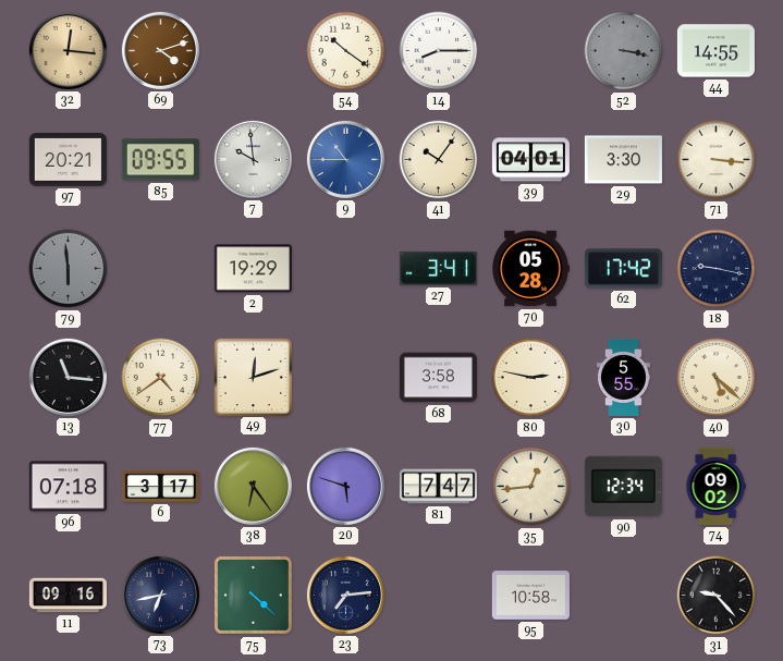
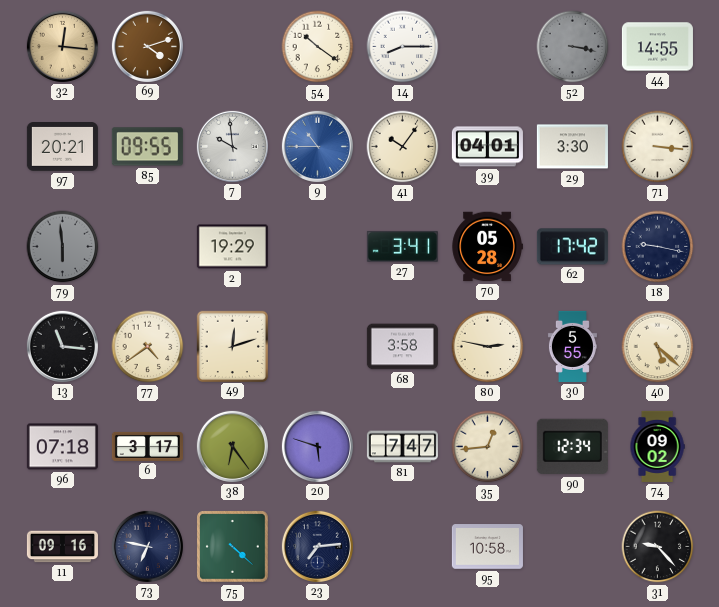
73: 6:43 -> 6:47
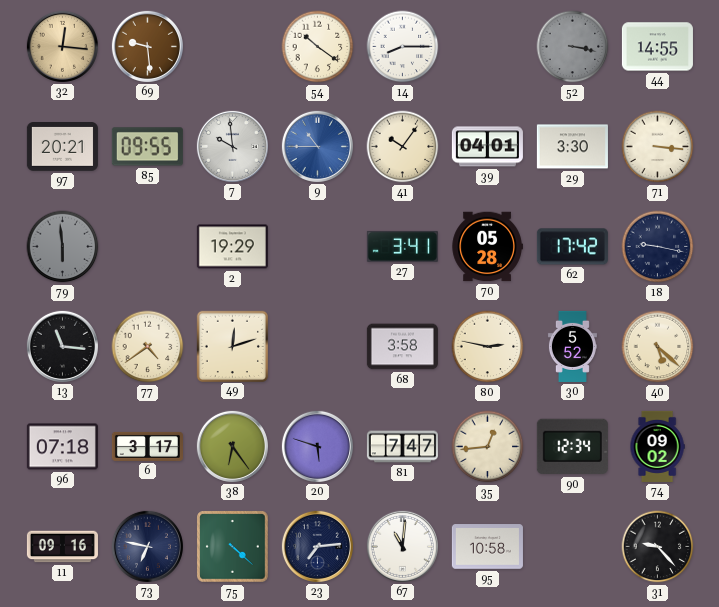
69: 4:12 -> 9:29
30: 5:55 -> 5:52
67: none -> 11:01
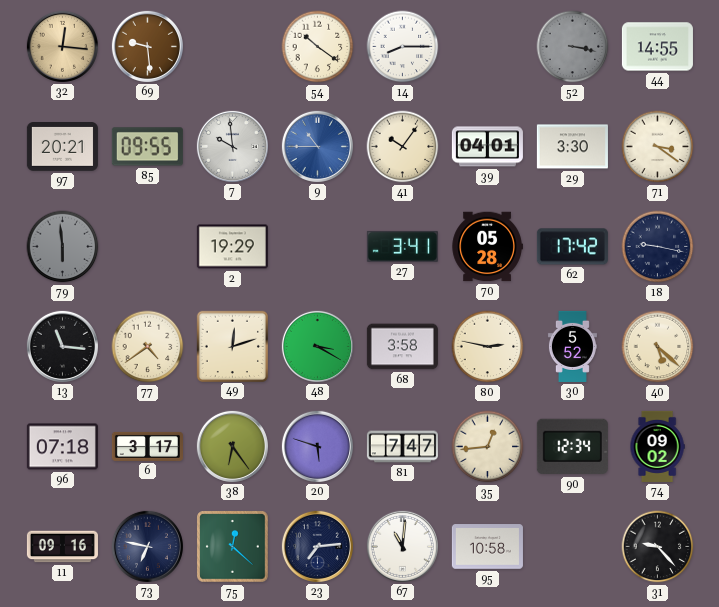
71: 3:16 -> 3:21
48: none -> 3:20
75: 4:22 -> 12:22
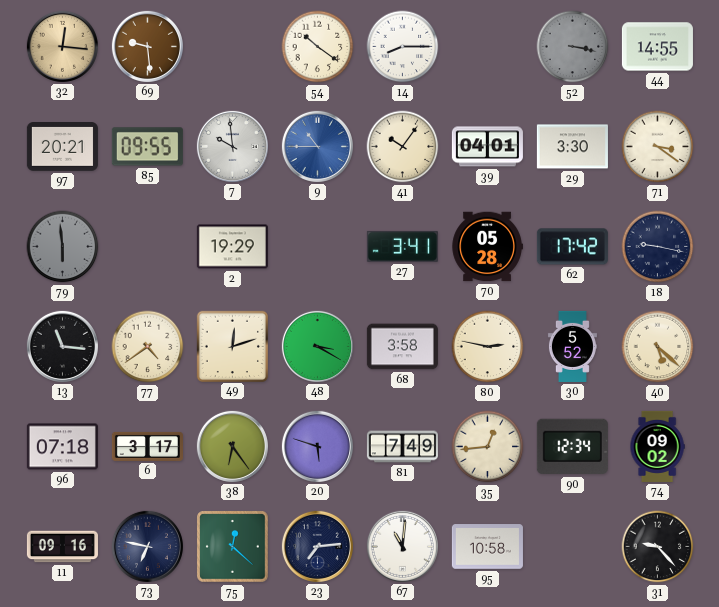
81: 7:47 -> 7:49
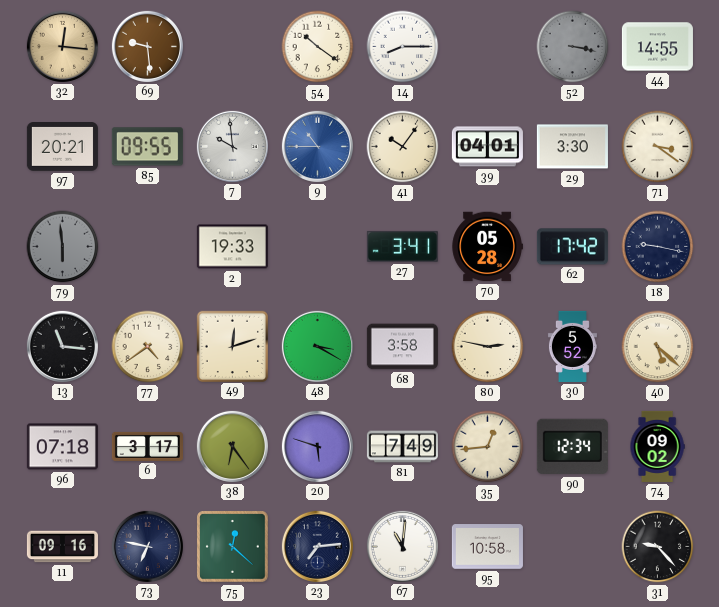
2: 19:29 -> 19:33
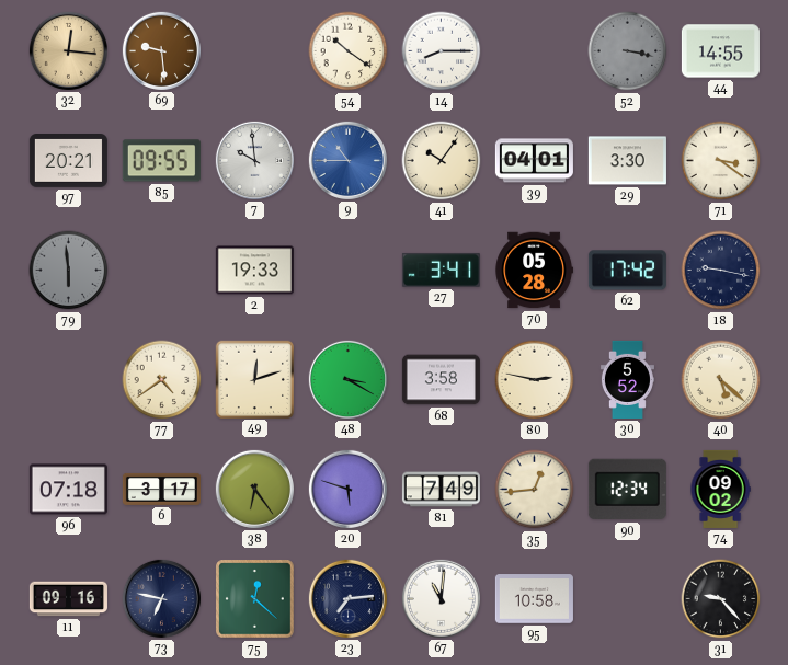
13: 11:16 -> none
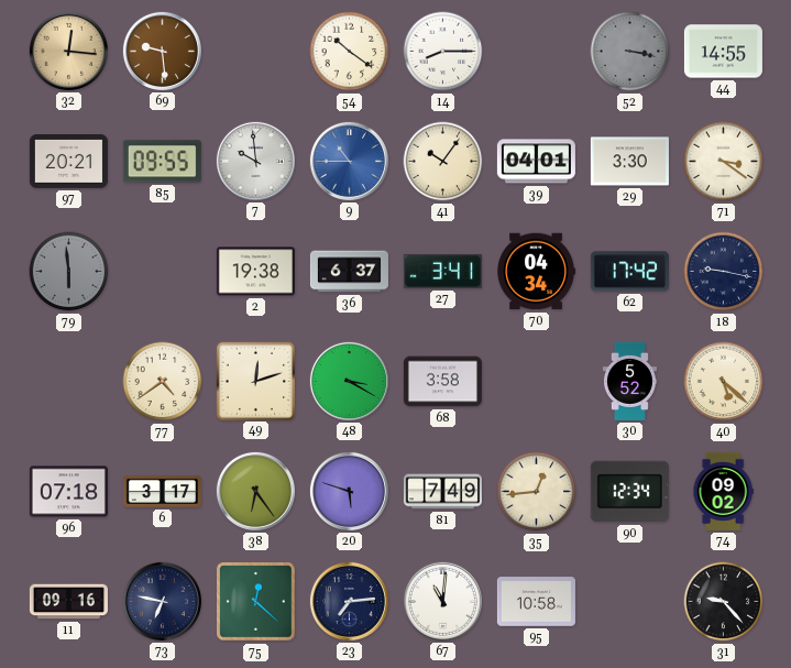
2: 19:33 -> 19:38
36: none -> 6:37
70: 05:28 -> 04:34
80: 2:47 -> none
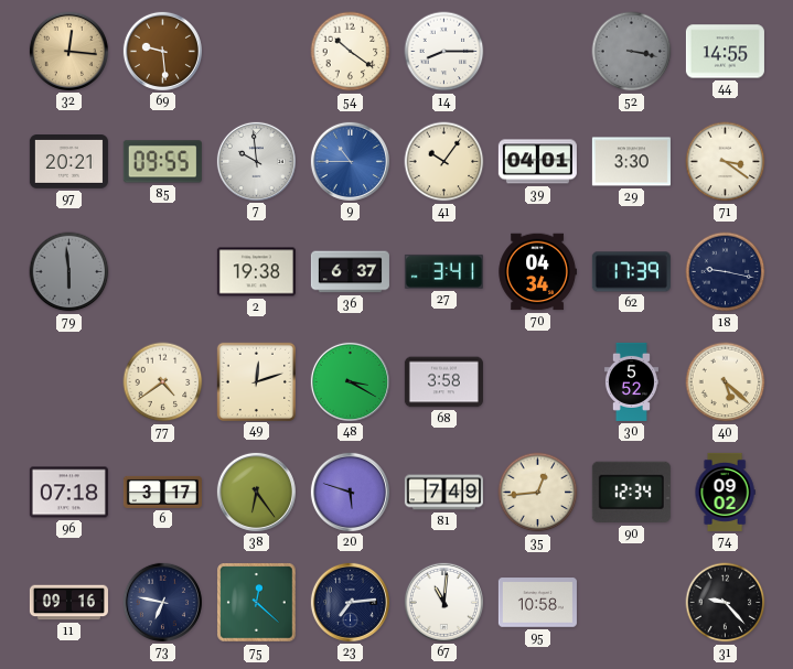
62: 17:42 -> 17:39
